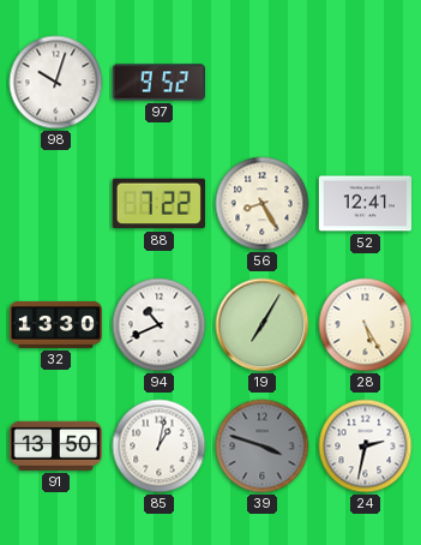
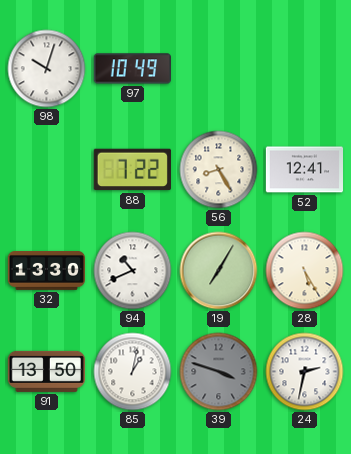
97: 9:52 -> 10:49
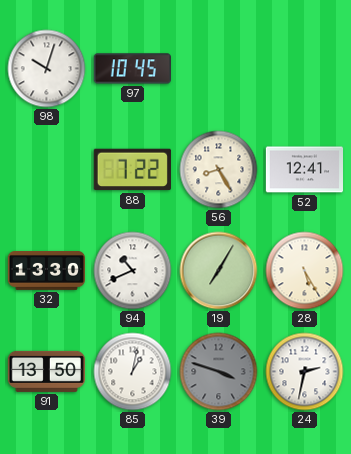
97: 10:49 -> 10:45
